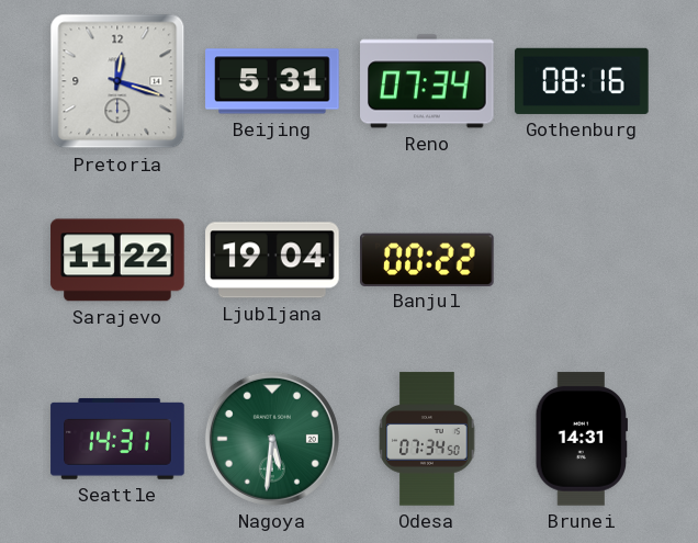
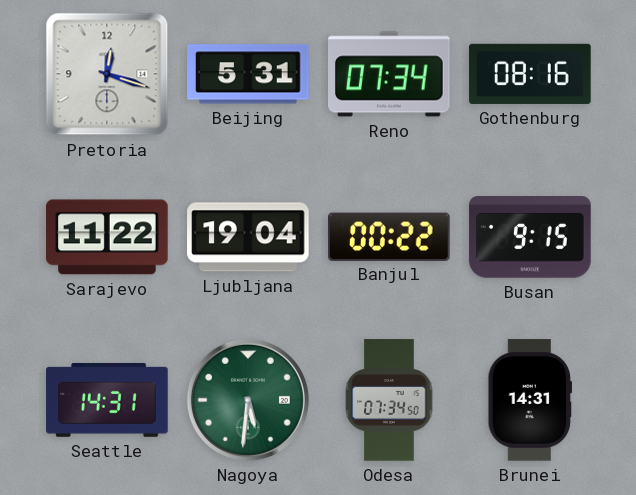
Busan: none -> 9:15
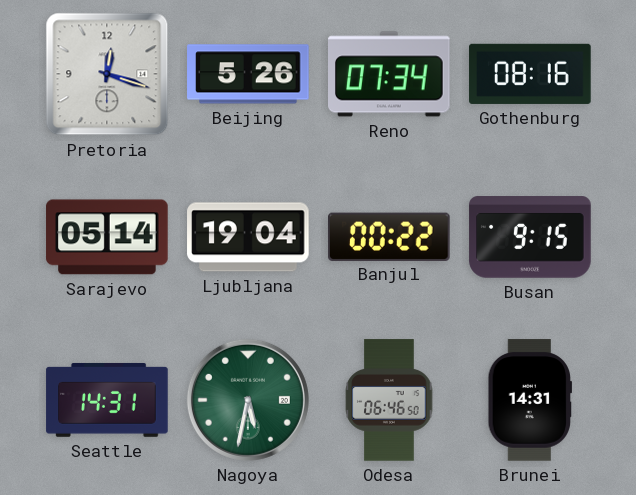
Beijing: 5:31 -> 5:26
Sarajevo: 11:22 -> 05:14
Nagoya: 5:31 -> 5:32
Odesa: 07:34 -> 06:46
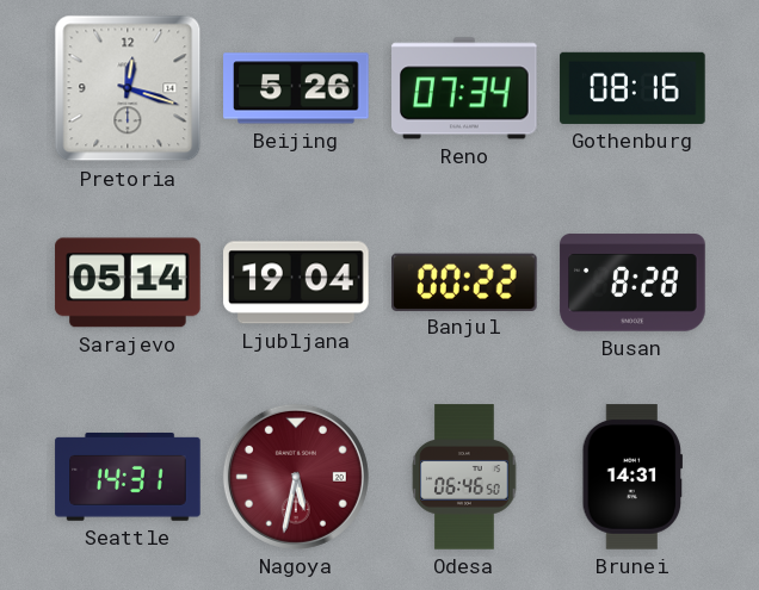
Busan: 9:15 -> 8:28
Nagoya dial: green -> burgundy
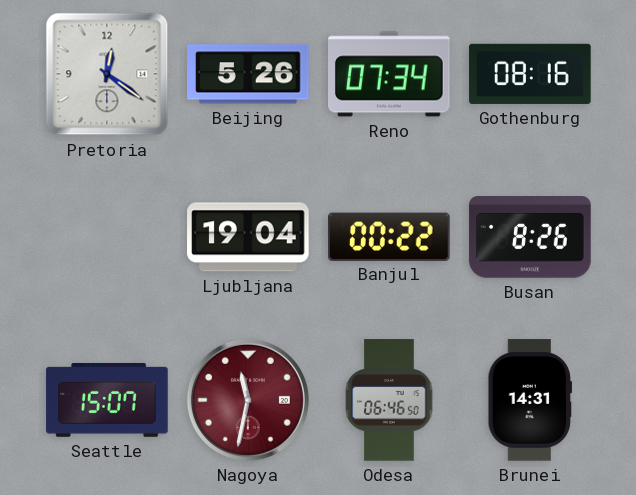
Pretoria: 12:18 -> 12:21
Sarajevo: 05:14 -> none
Busan: 8:28 -> 8:26
Seattle: 14:31 -> 15:07
Nagoya: 5:32 -> 11:32
